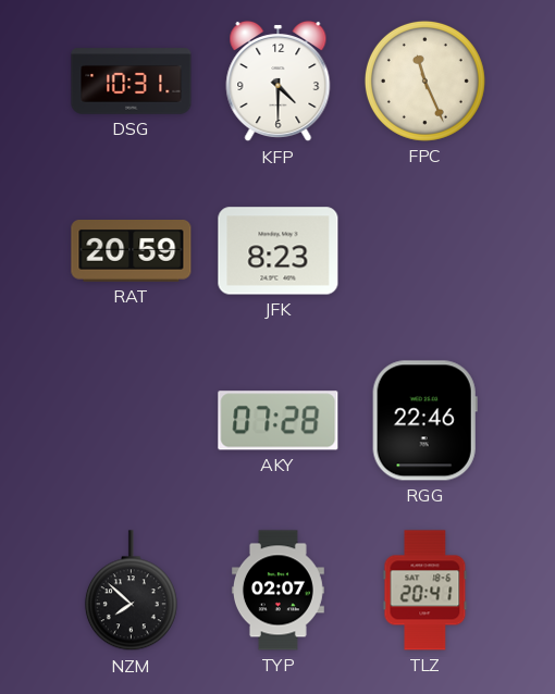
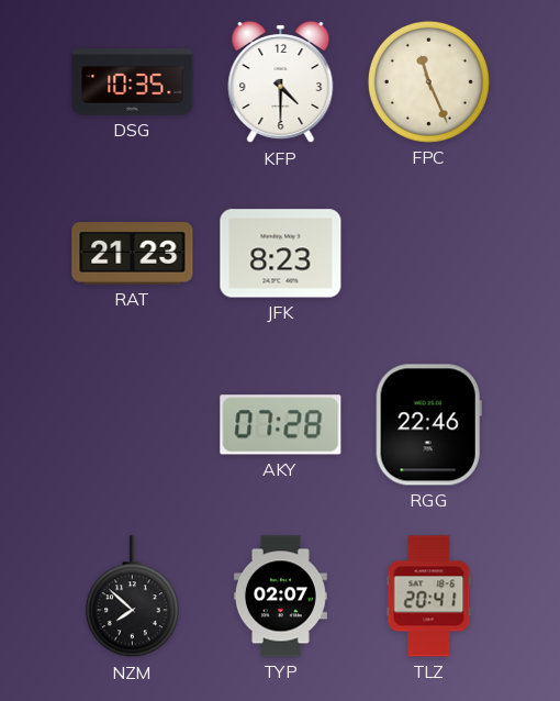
DSG: 10:31 -> 10:35
RAT: 20:59 -> 21:23
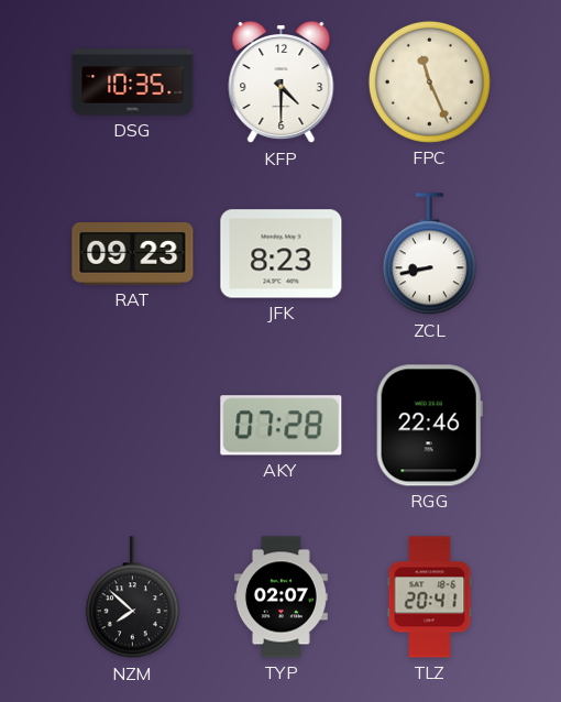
RAT: 21:23 -> 09:23
ZCL: none -> 8:43
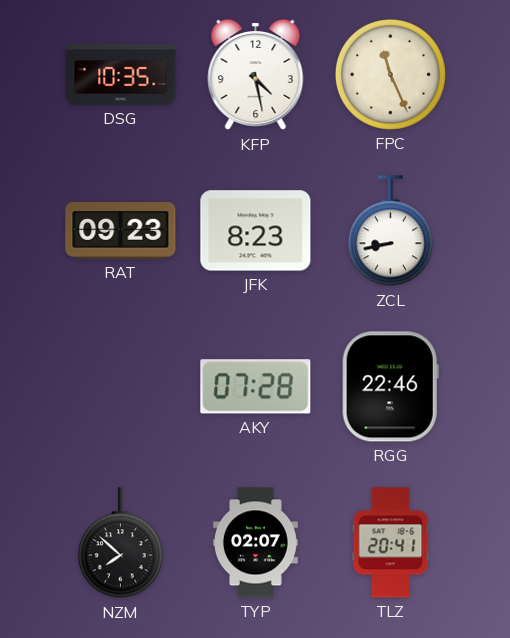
KFP: 4:30 -> 4:28
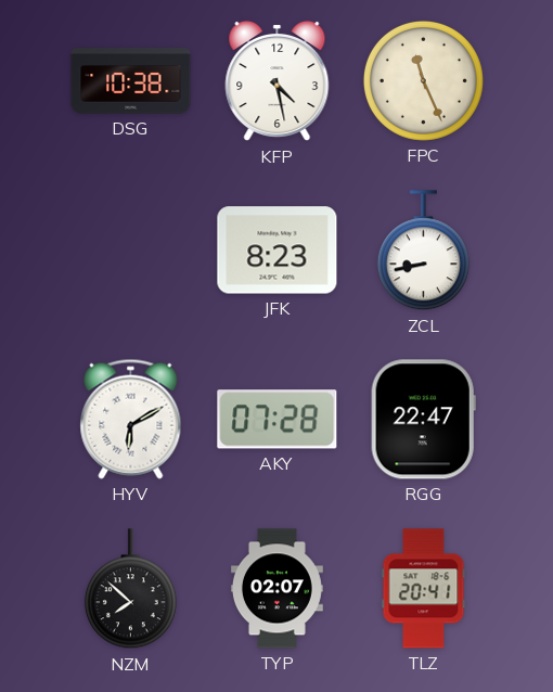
DSG: 10:35 -> 10:38
RAT: 09:23 -> none
HYV: none -> 6:10
RGG: 22:46 -> 22:47
